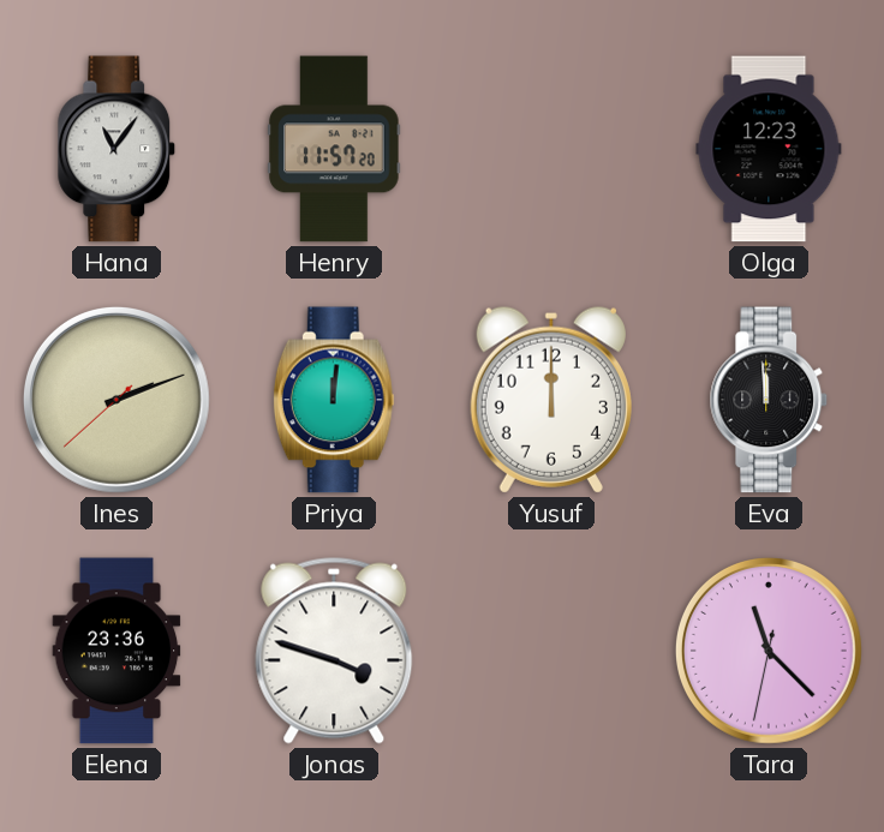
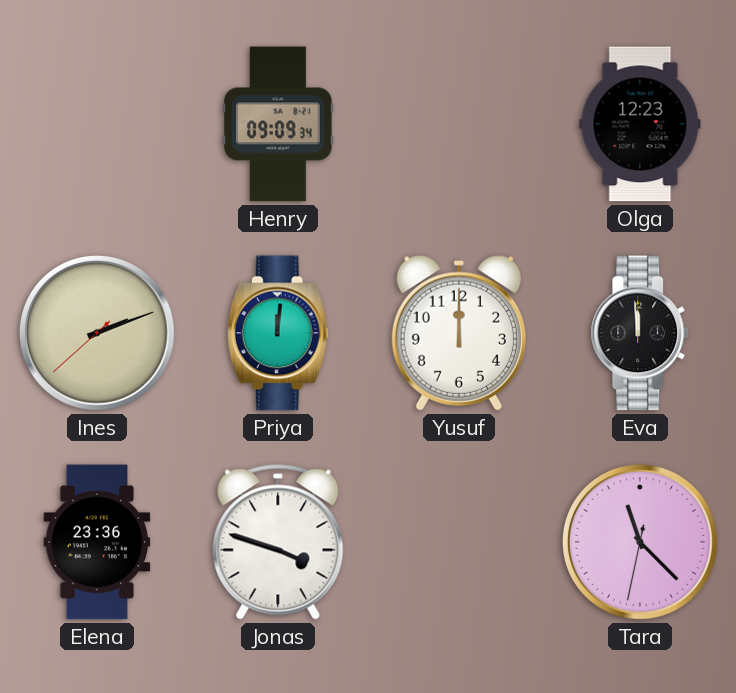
Hana: 11:06 -> none
Henry: 11:57 -> 09:09
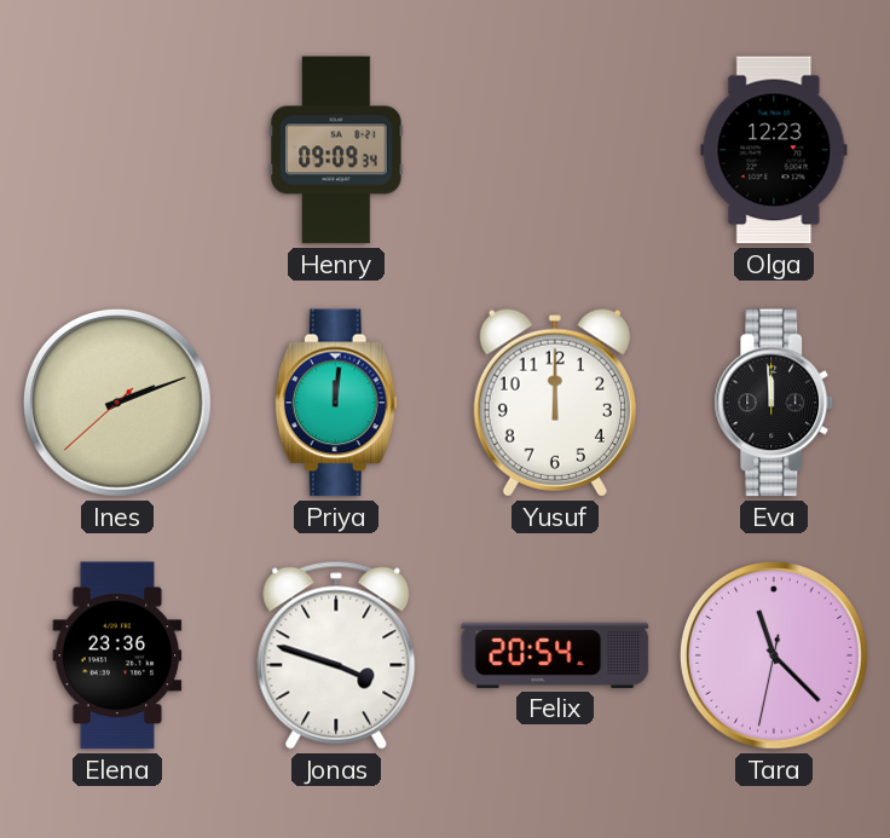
Felix: none -> 20:54
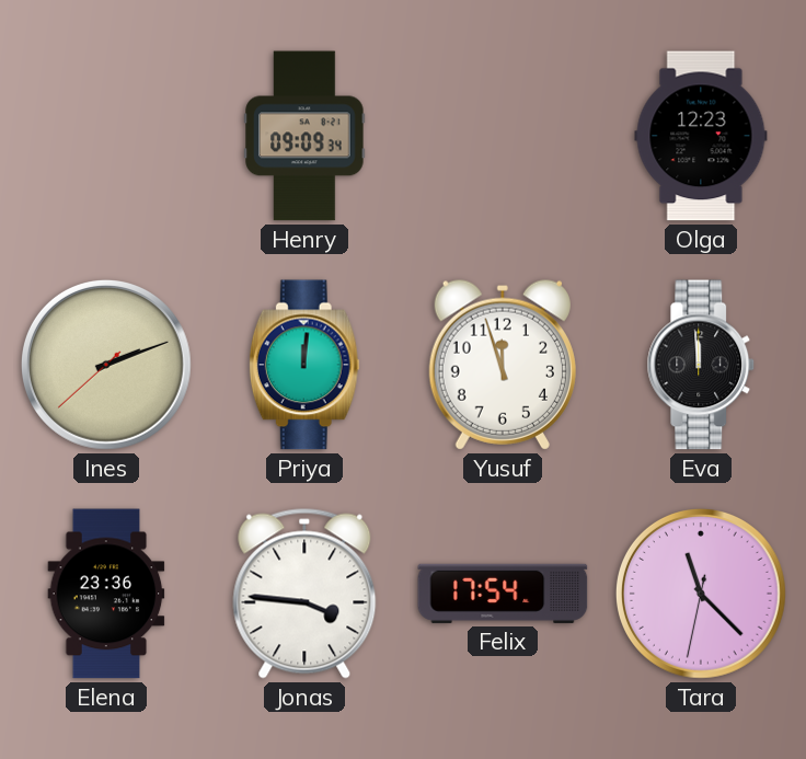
Yusuf: 12:00 -> 11:57
Jonas: 3:48 -> 3:46
Felix: 20:54 -> 17:54
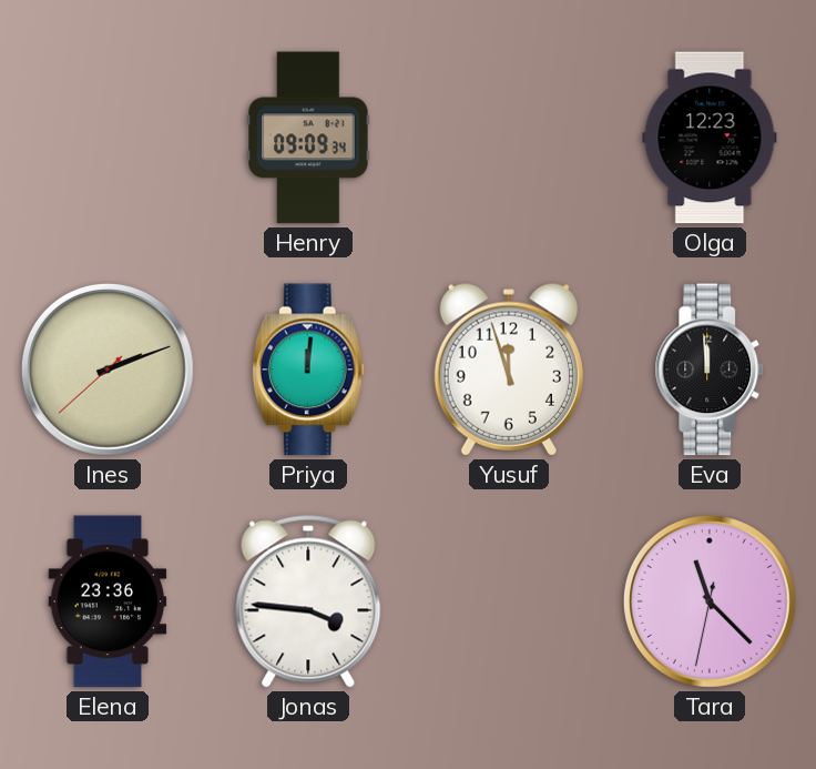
Felix: 17:54 -> none
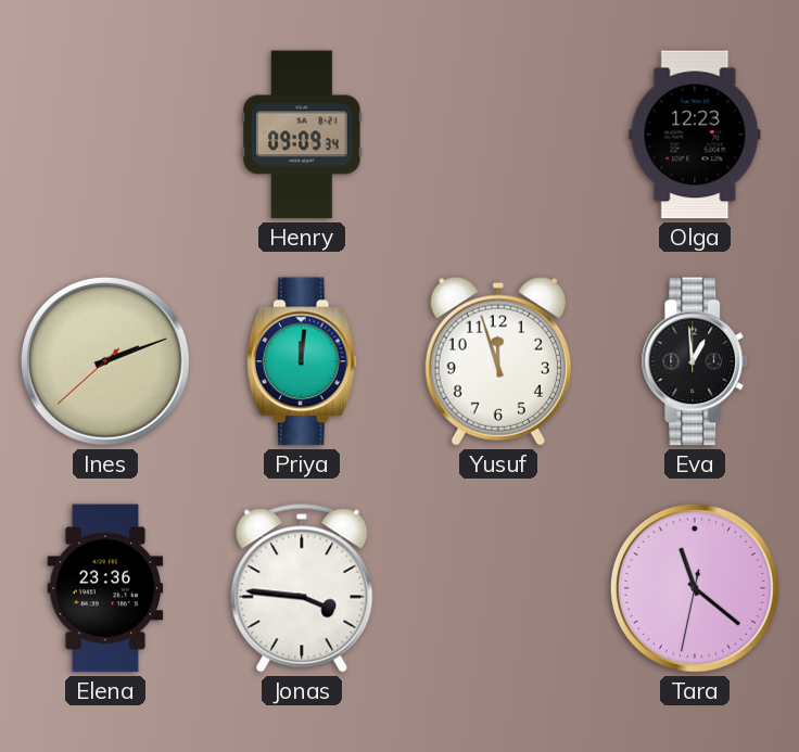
Eva: 11:59 -> 12:59
Tara: 11:22 -> 11:21
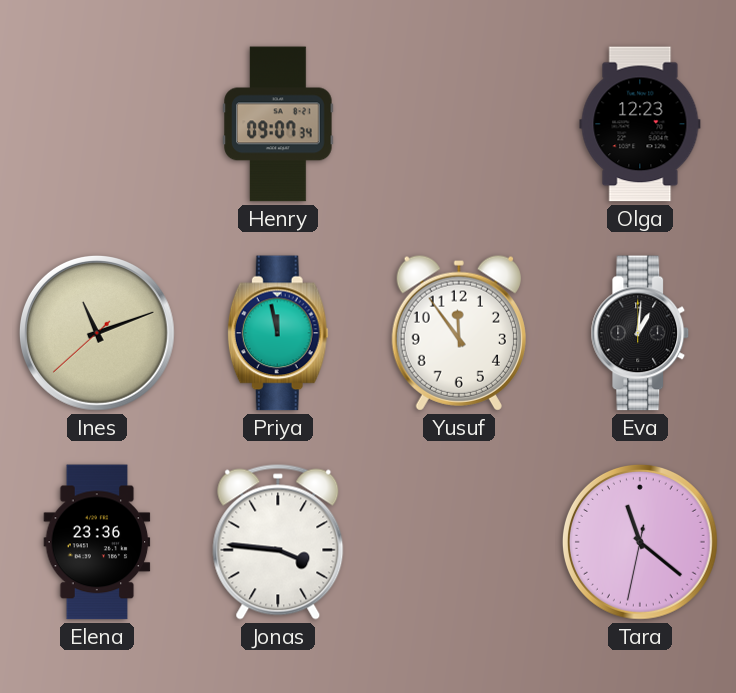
Henry: 09:09 -> 09:07
Ines: 2:11 -> 11:11
Priya: 12:01 -> 11:58
Yusuf: 11:57 -> 11:54
Eva: 12:59 -> 1:01
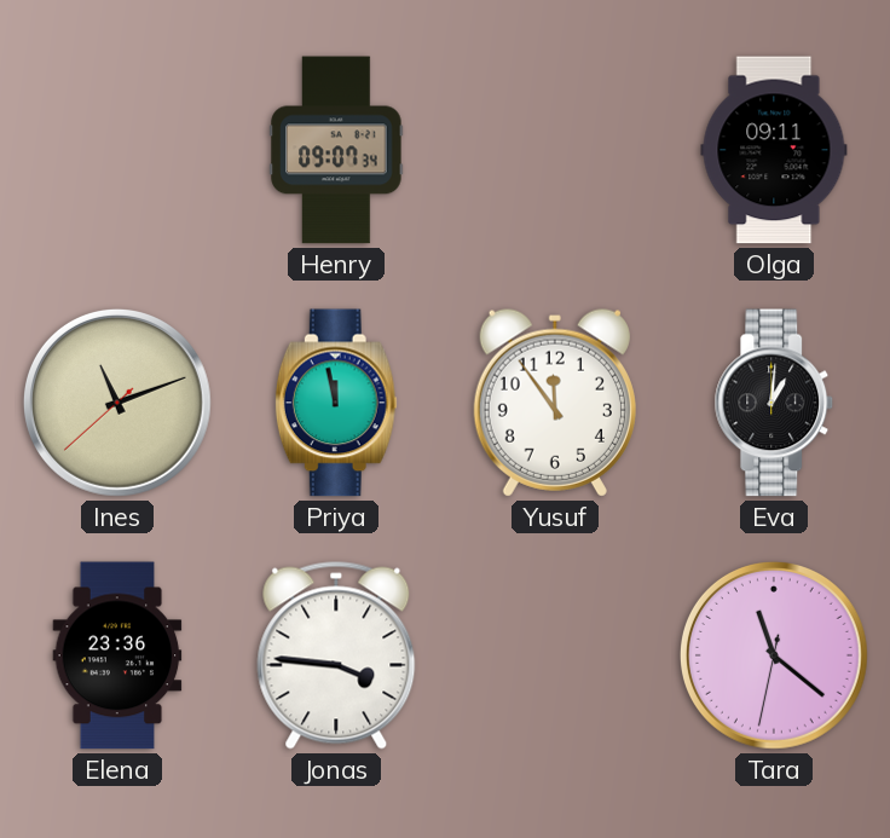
Olga: 12:23 -> 09:11
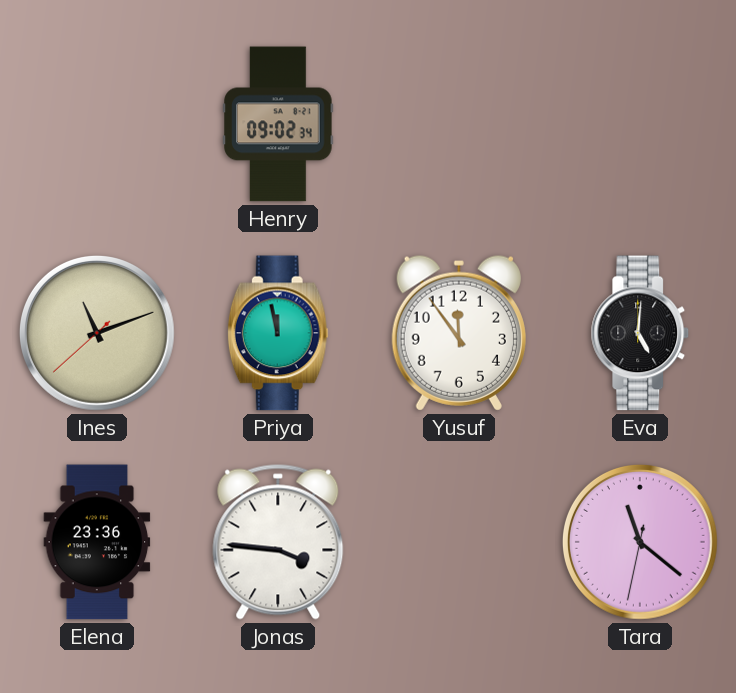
Henry: 09:07 -> 09:02
Olga: 09:11 -> none
Eva: 1:01 -> 5:01
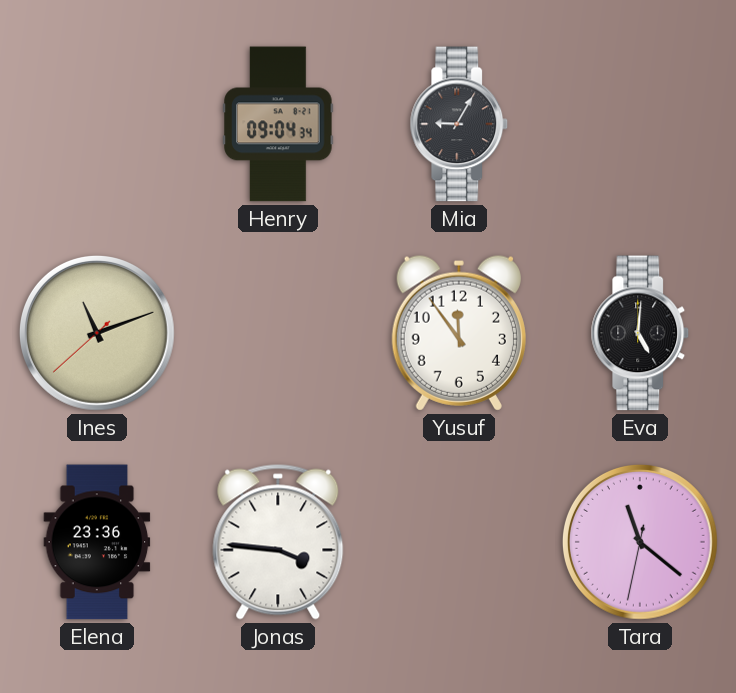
Henry: 09:02 -> 09:04
Mia: none -> 9:05
Priya: 11:58 -> none
